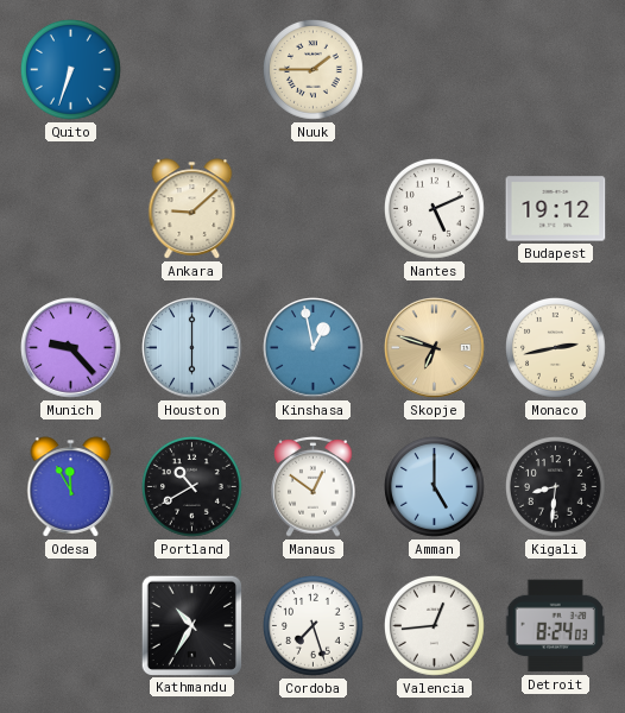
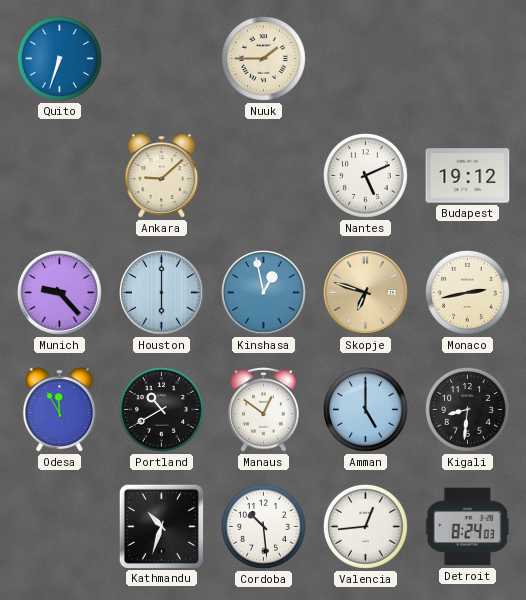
Kathmandu: 10:35 -> 10:33
Cordoba: 7:27 -> 10:29
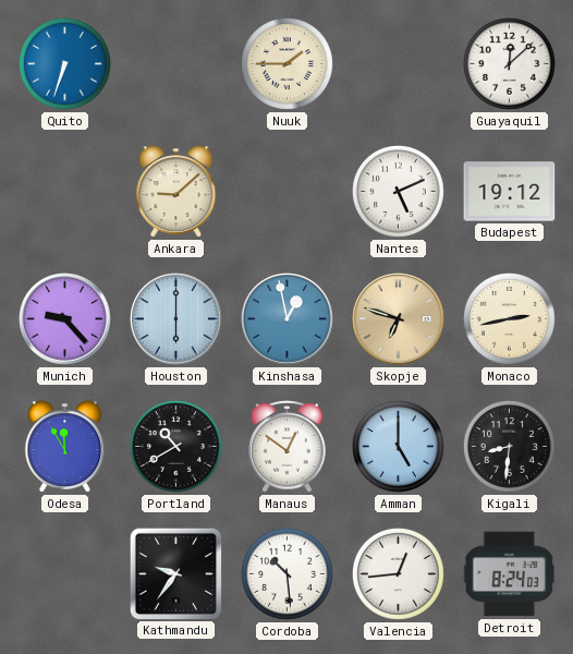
Guayaquil: none -> 12:08
Kathmandu: 10:33 -> 9:36
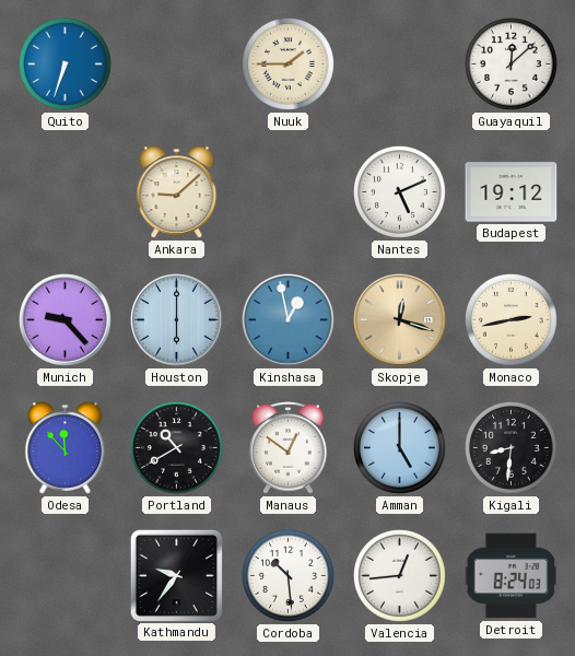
Skopje: 6:48 -> 12:18
Odesa: 11:55 -> 11:53
